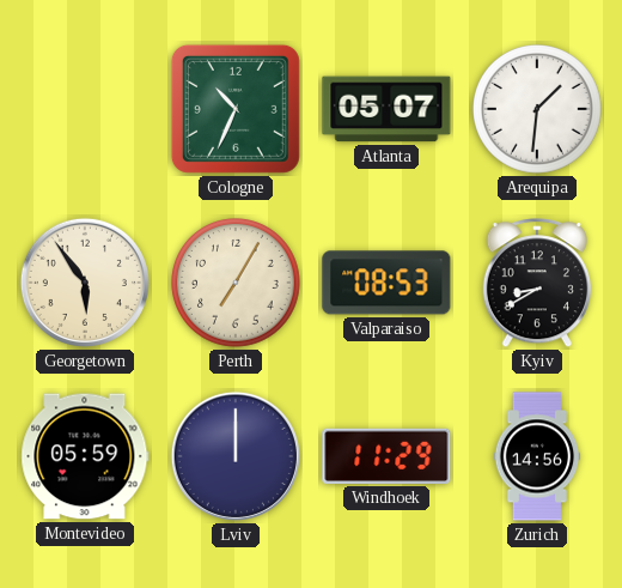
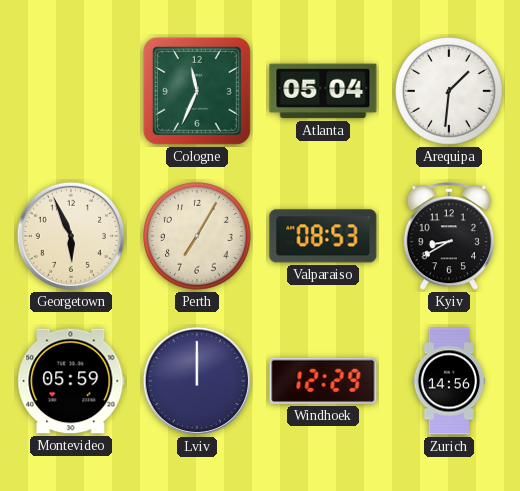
Cologne: 10:34 -> 11:34
Atlanta: 05:07 -> 05:04
Georgetown: 5:54 -> 5:56
Windhoek: 11:29 -> 12:29
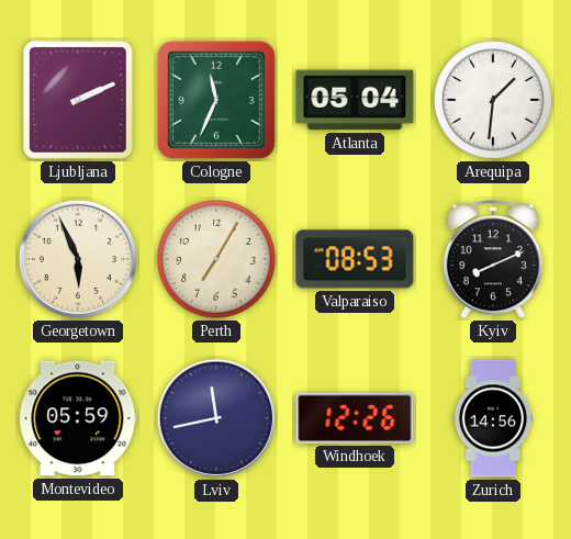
Ljubljana: none -> 2:11
Kyiv: 8:40 -> 8:11
Lviv: 12:00 -> 11:43
Windhoek: 12:29 -> 12:26
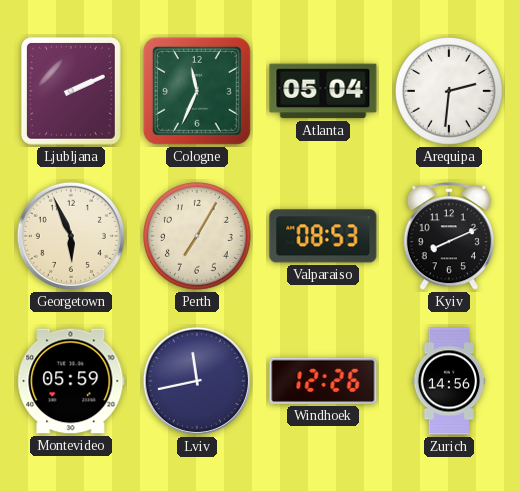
Arequipa: 1:31 -> 2:31
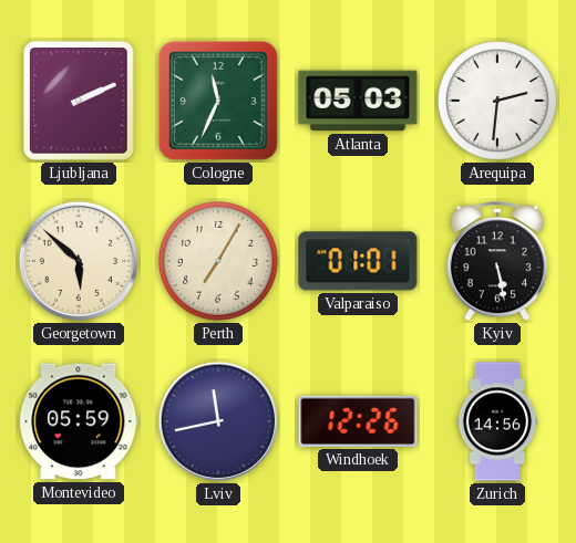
Atlanta: 05:04 -> 05:03
Georgetown: 5:56 -> 5:52
Valparaiso: 08:53 -> 01:01
Kyiv: 8:11 -> 5:28
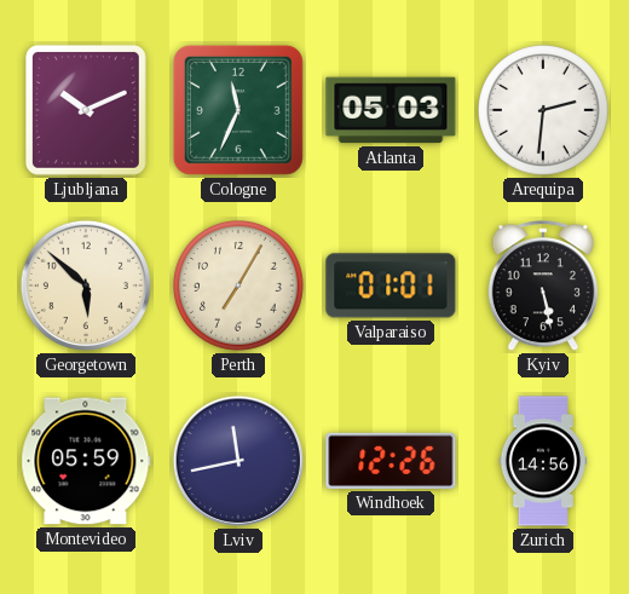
Ljubljana: 2:11 -> 10:11
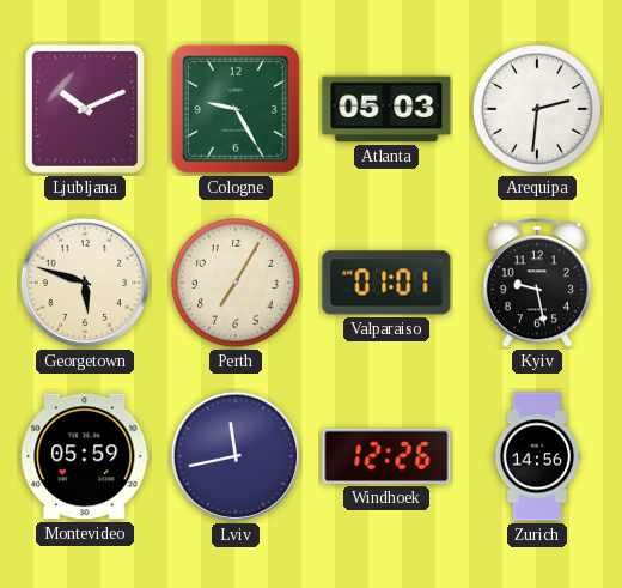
Cologne: 11:34 -> 9:25
Georgetown: 5:52 -> 5:48
Kyiv: 5:28 -> 9:28
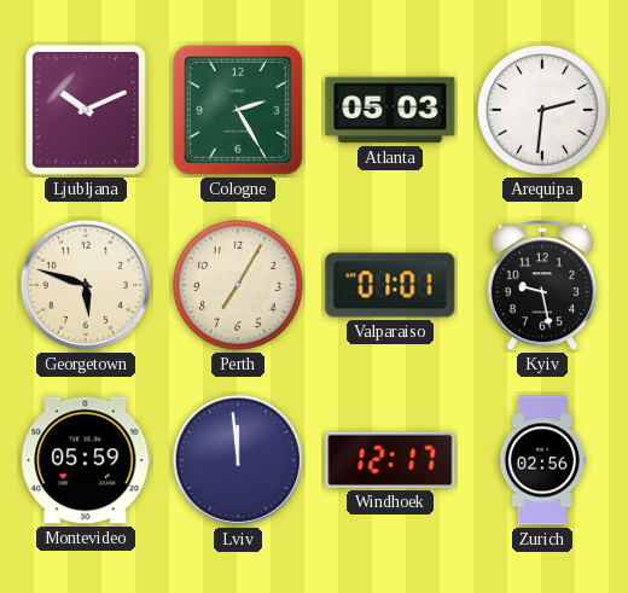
Cologne: 9:25 -> 2:25
Lviv: 11:43 -> 11:59
Windhoek: 12:26 -> 12:17
Zurich: 14:56 -> 02:56
